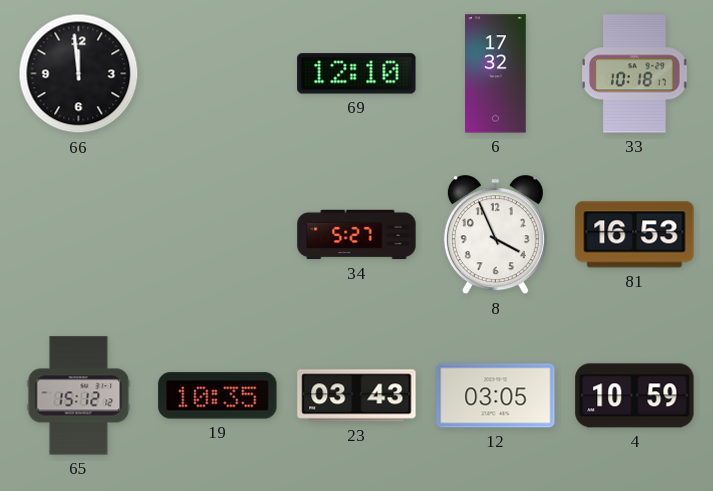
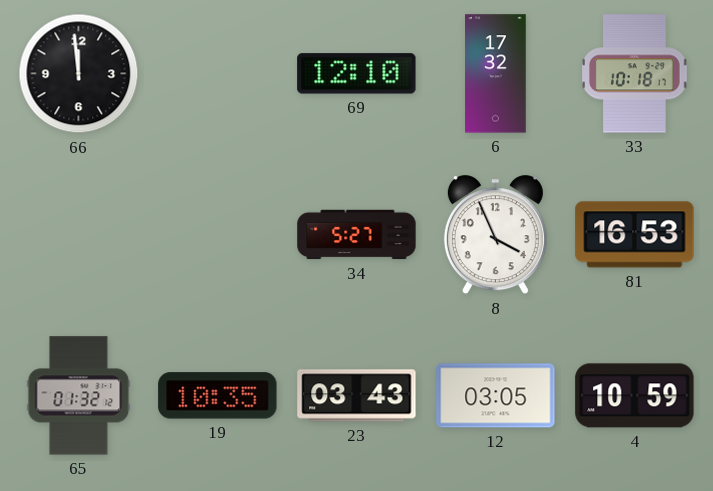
65: 15:12 -> 01:32
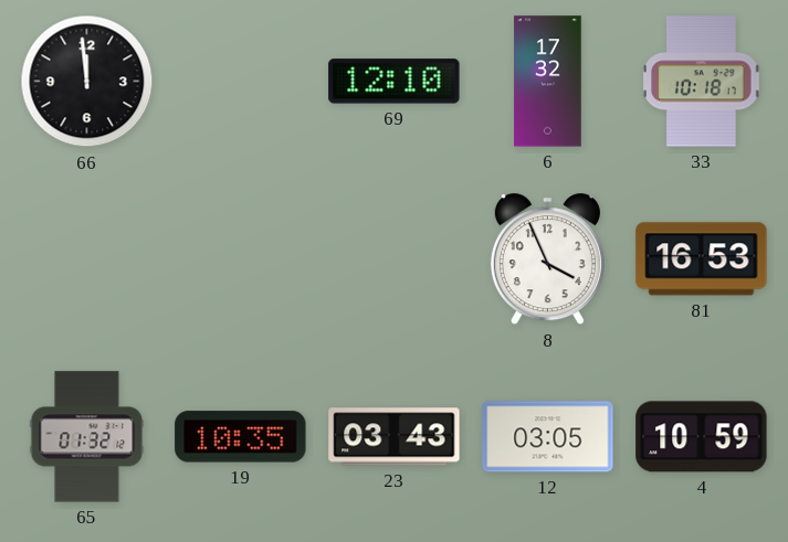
34: 5:27 -> none
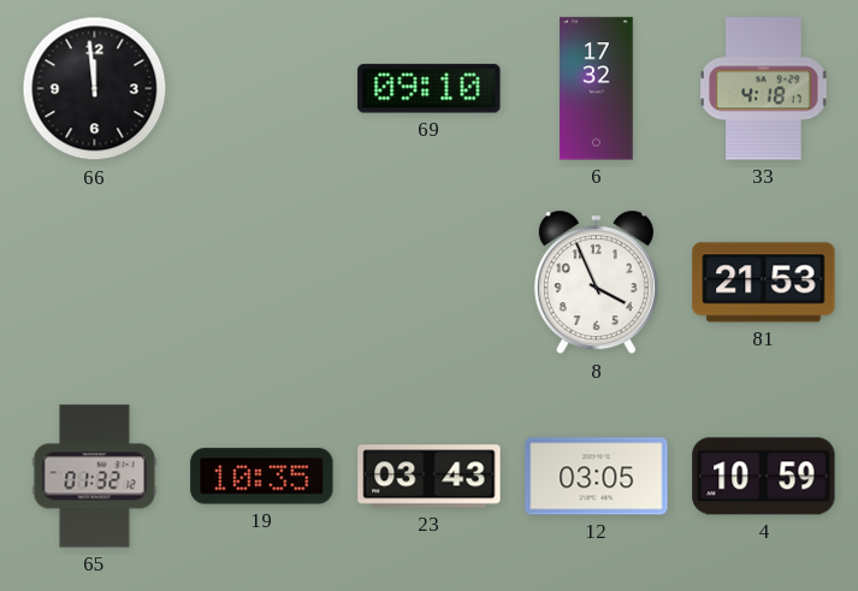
69: 12:10 -> 09:10
33: 10:18 -> 4:18
81: 16:53 -> 21:53
